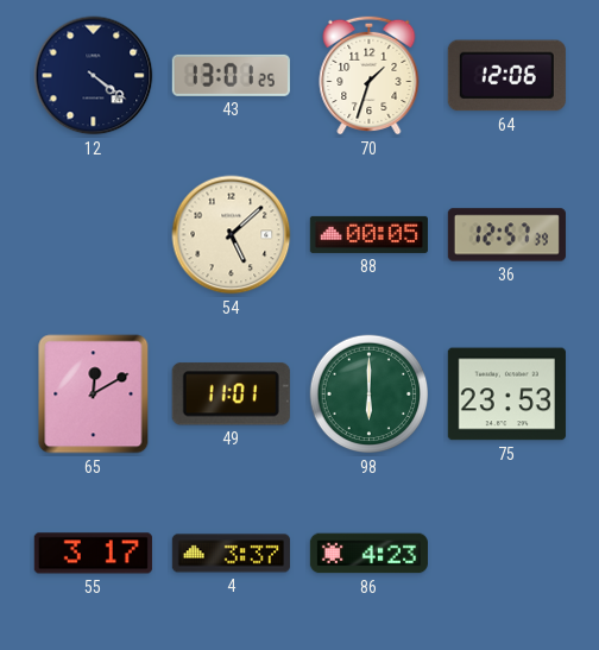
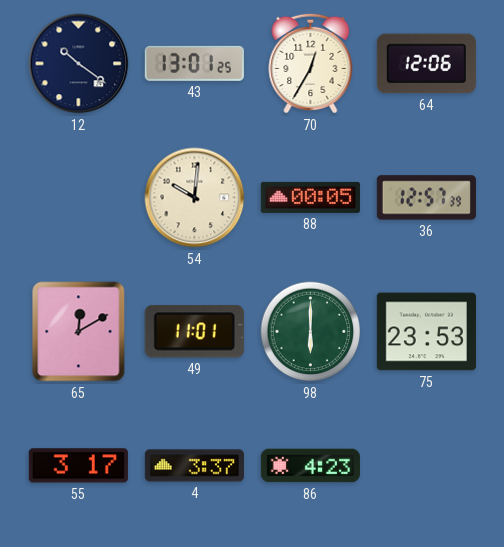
12: 4:21 -> 10:21
70: 1:33 -> 12:35
54: 5:08 -> 10:01
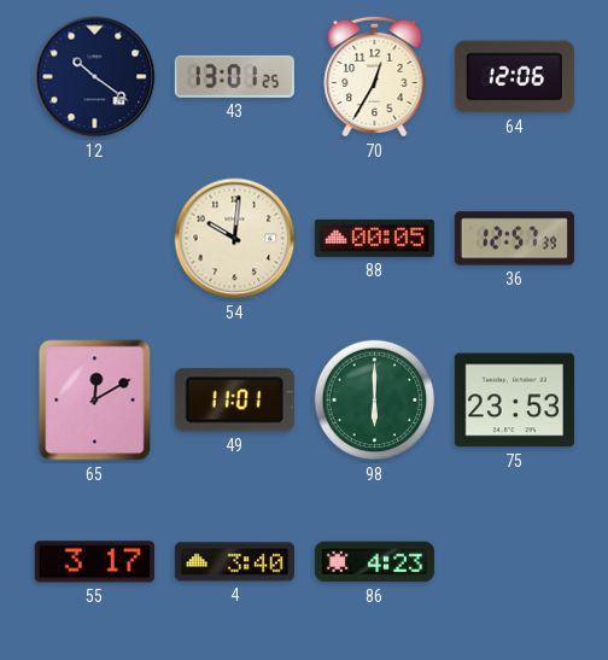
4: 3:37 -> 3:40
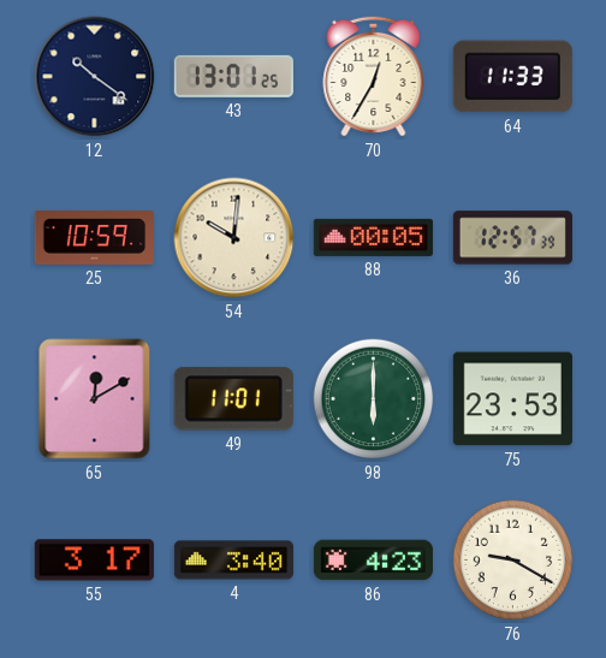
64: 12:06 -> 11:33
25: none -> 10:59
76: none -> 9:20
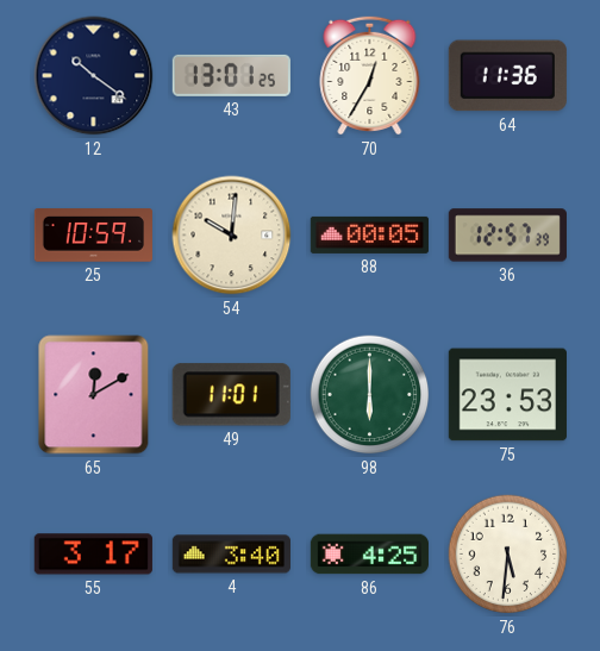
64: 11:33 -> 11:36
86: 4:23 -> 4:25
76: 9:20 -> 5:31
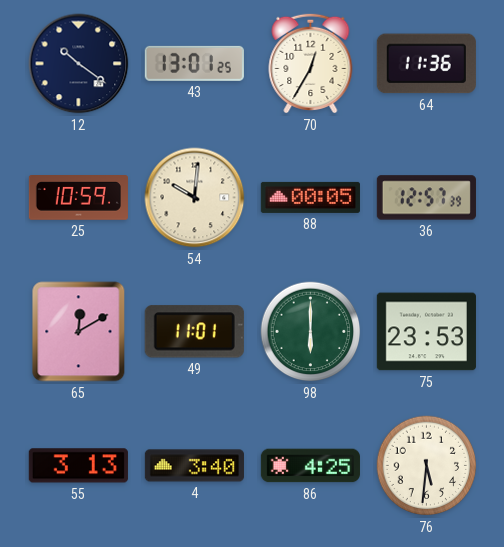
55: 3:17 -> 3:13
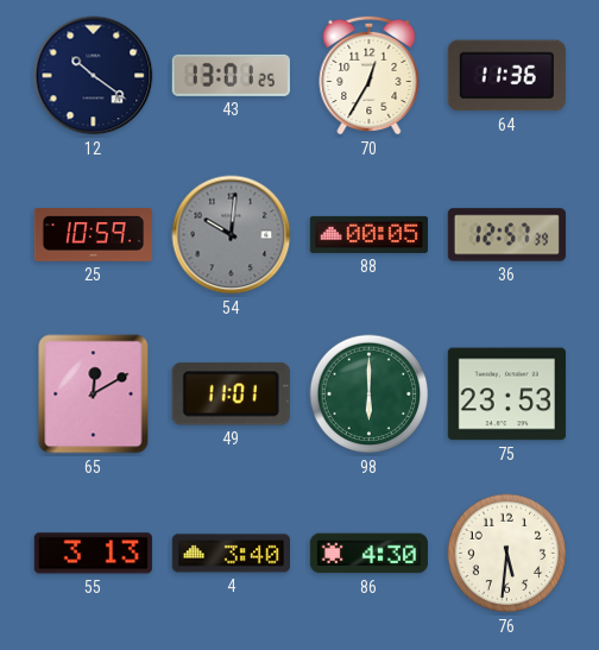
54 dial: cream -> grey
86: 4:25 -> 4:30
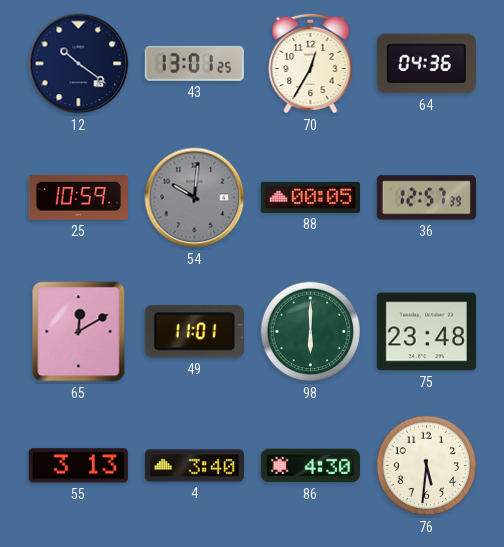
64: 11:36 -> 04:36
75: 23:53 -> 23:48
